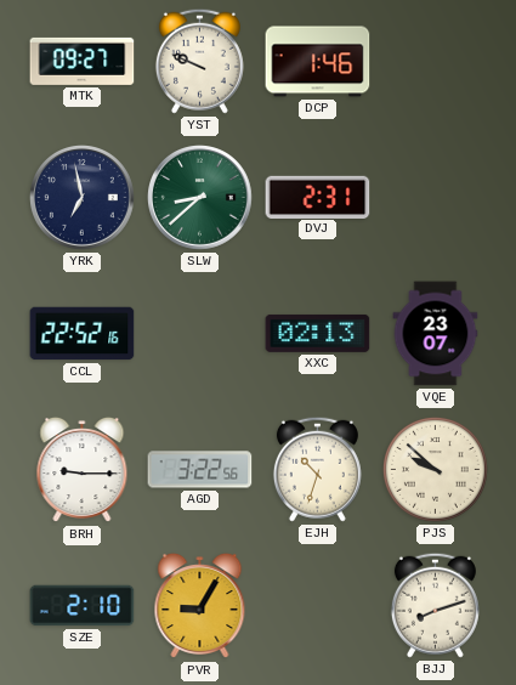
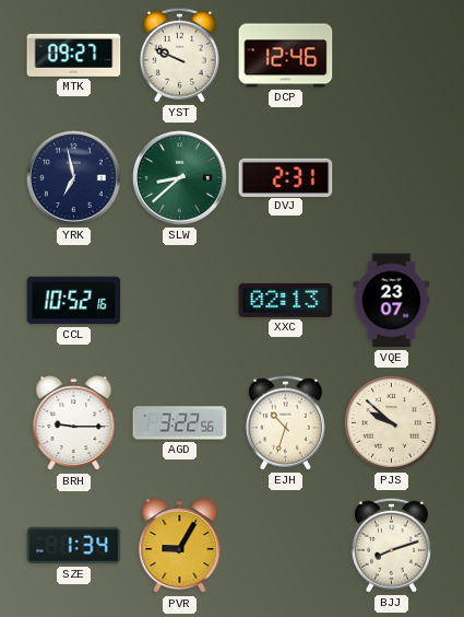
DCP: 1:46 -> 12:46
CCL: 22:52 -> 10:52
SZE: 2:10 -> 1:34
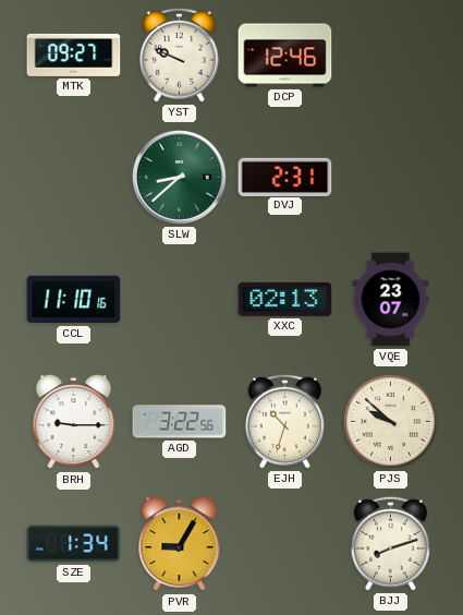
YRK: 6:58 -> none
CCL: 10:52 -> 11:10
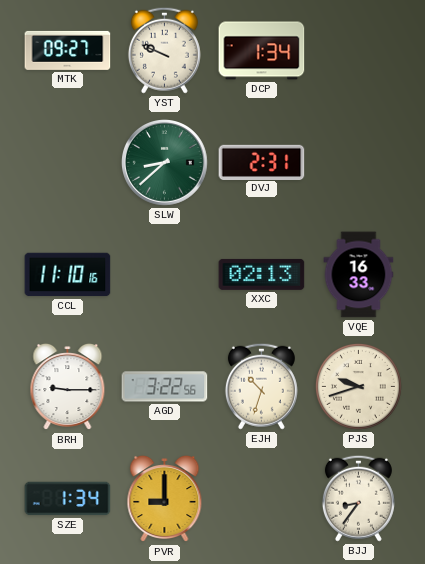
DCP: 12:46 -> 1:34
VQE: 23:07 -> 16:33
PJS: 9:52 -> 9:42
PVR: 9:05 -> 9:00
BJJ: 8:12 -> 8:36
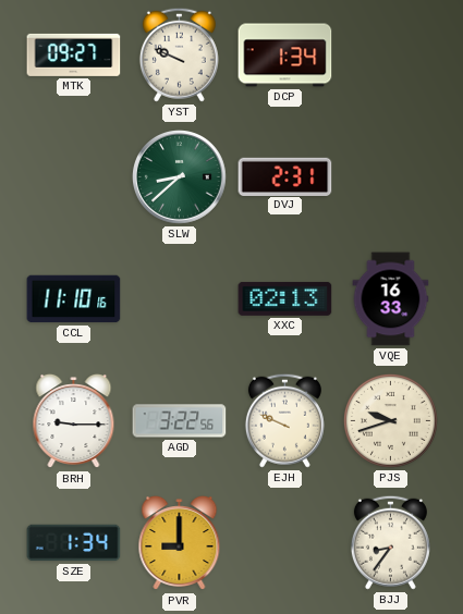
EJH: 10:33 -> 9:49
